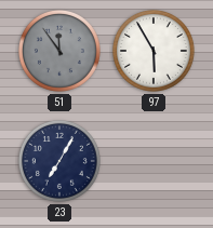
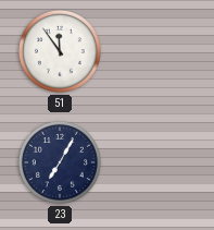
51 dial: grey -> white
97: 5:55 -> none
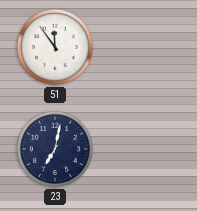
23: 7:05 -> 7:02
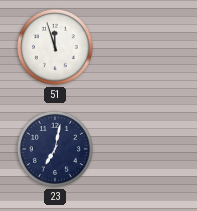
51: 11:54 -> 11:57
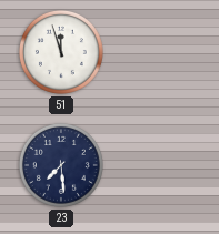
23: 7:02 -> 7:29
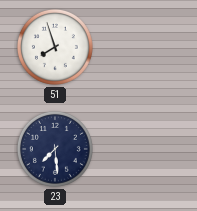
51: 11:57 -> 7:57
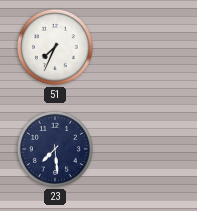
51: 7:57 -> 7:34
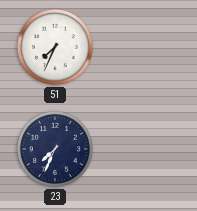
23: 7:29 -> 7:34
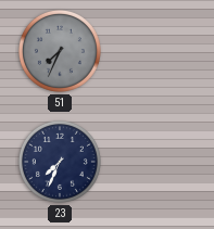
51 dial: white -> grey
